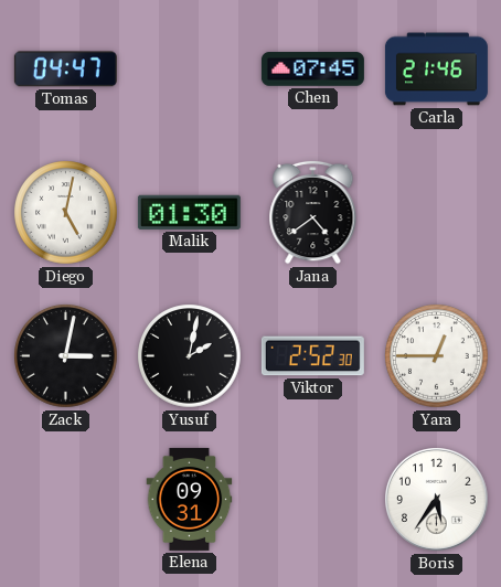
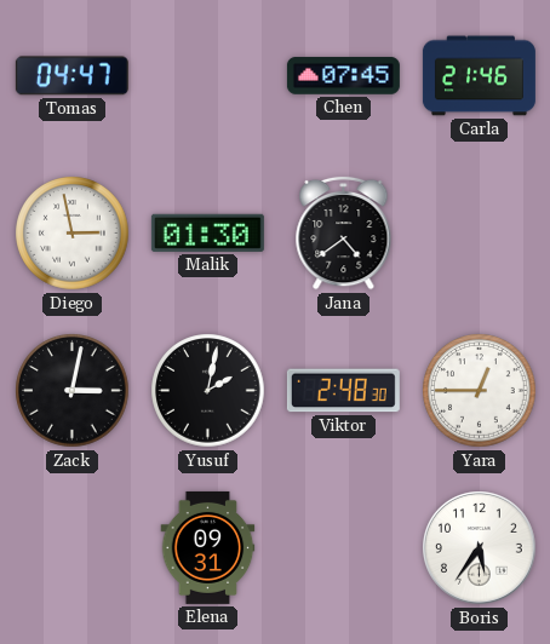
Diego: 5:02 -> 2:58
Viktor: 2:52 -> 2:48
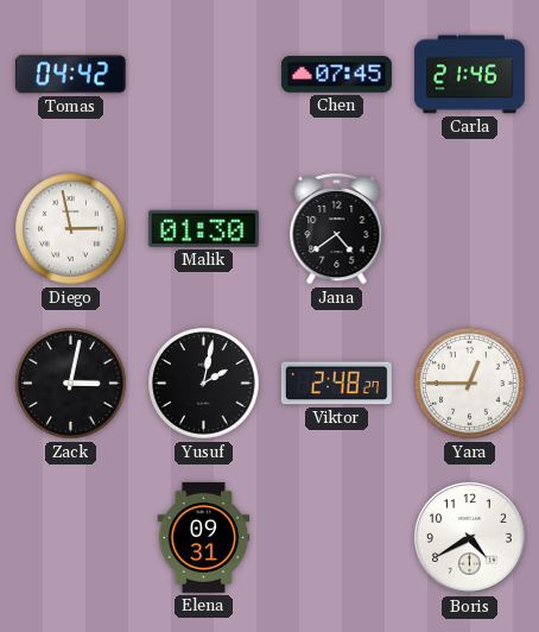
Tomas: 04:47 -> 04:42
Viktor: 2:48:30 -> 2:48:27
Boris: 5:36 -> 4:40
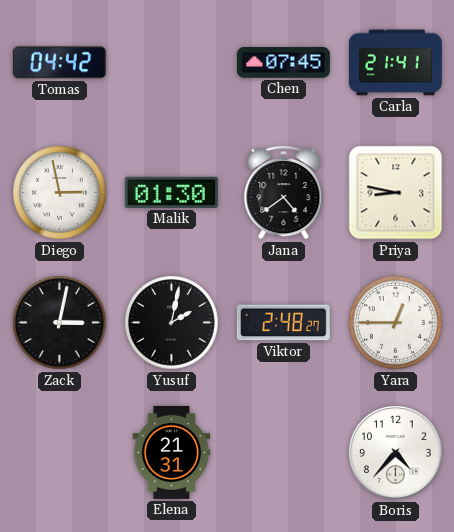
Carla: 21:46 -> 21:41
Priya: none -> 8:47
Elena: 09:31 -> 21:31
Boris: 4:40 -> 4:37
